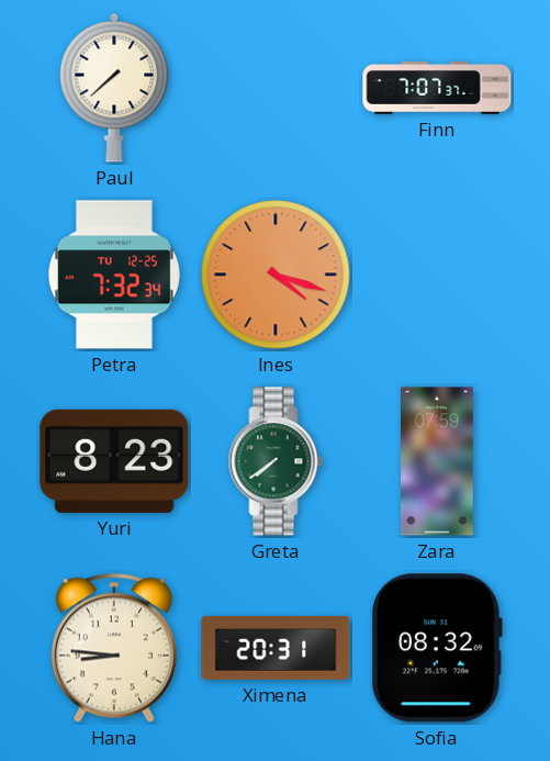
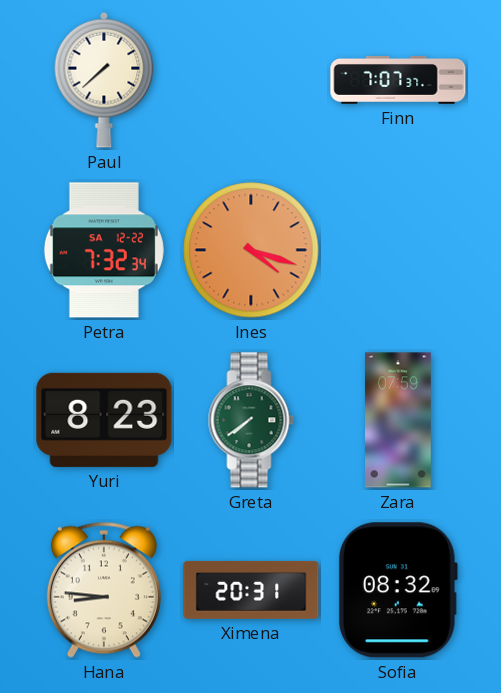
Petra date: TU 12-25 -> SA 12-22
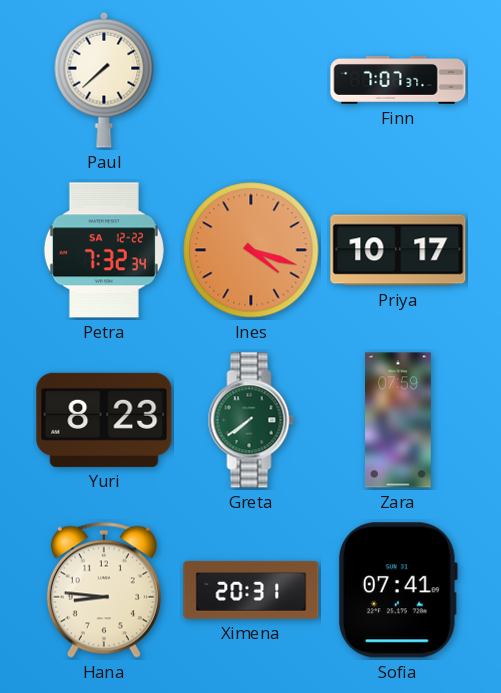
Priya: none -> 10:17
Sofia: 08:32 -> 07:41
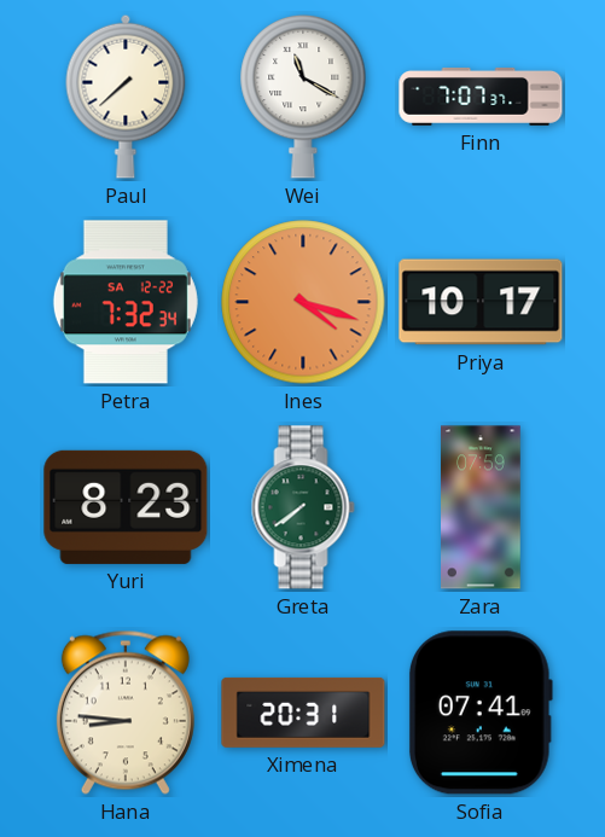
Wei: none -> 11:20
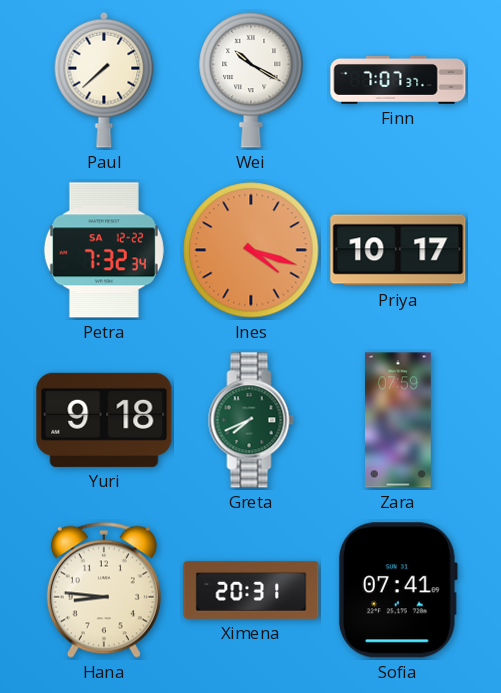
Wei: 11:20 -> 10:20
Yuri: 8:23 -> 9:18
Greta: 7:39 -> 7:41
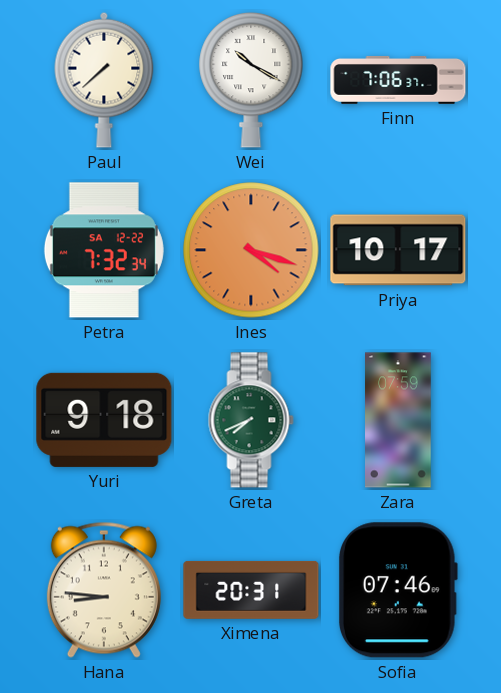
Finn: 7:07 -> 7:06
Sofia: 07:41 -> 07:46
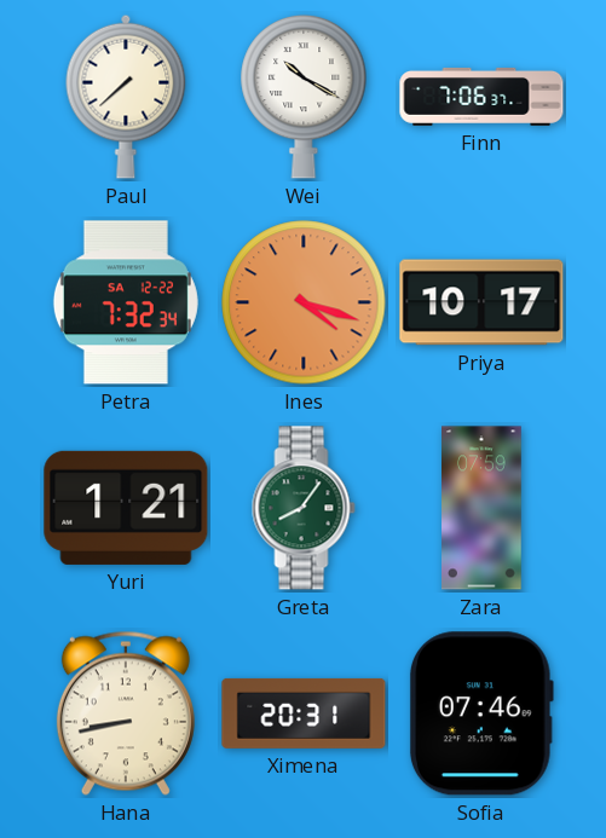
Yuri: 9:18 -> 1:21
Greta: 7:41 -> 8:06
Hana: 8:46 -> 8:43
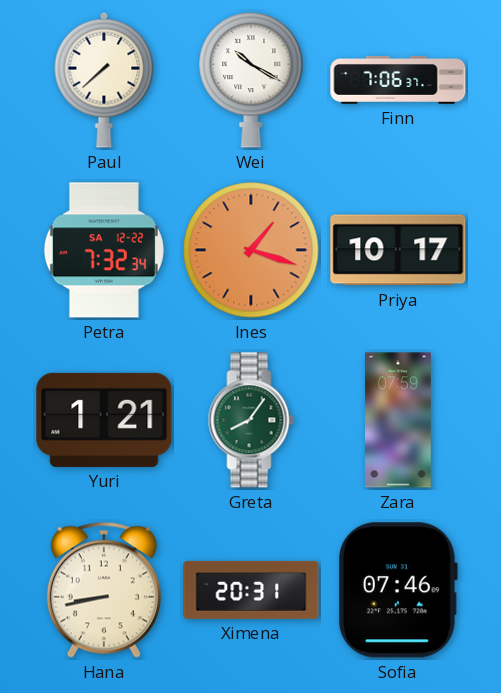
Ines: 4:18 -> 1:18
